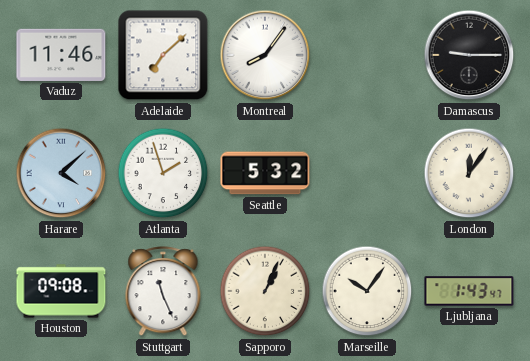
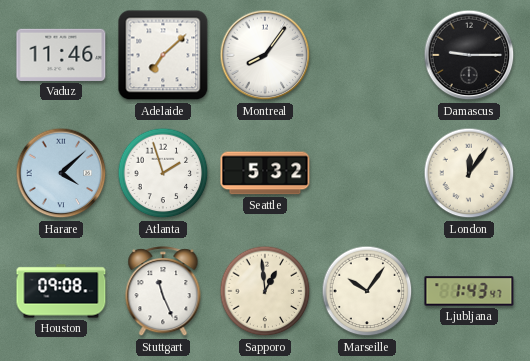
Sapporo: 1:04 -> 12:59
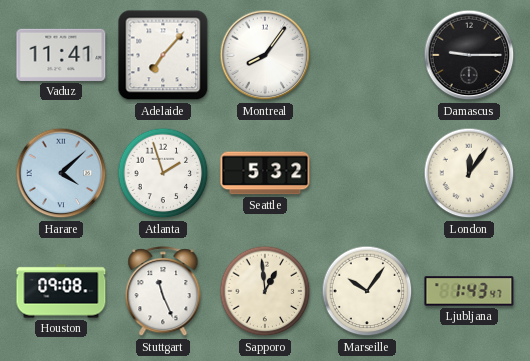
Vaduz: 11:46 -> 11:41
Adelaide: 7:08 -> 7:07
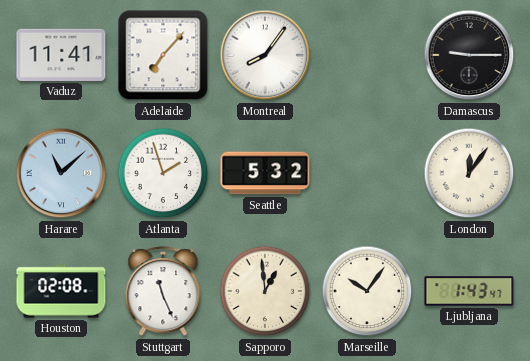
Harare: 4:08 -> 11:08
Houston: 09:08 -> 02:08
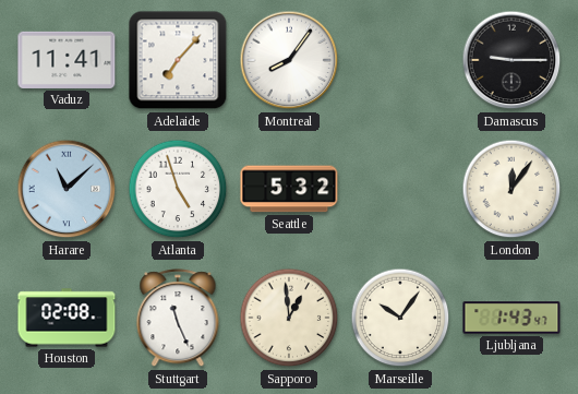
Atlanta: 1:57 -> 4:57
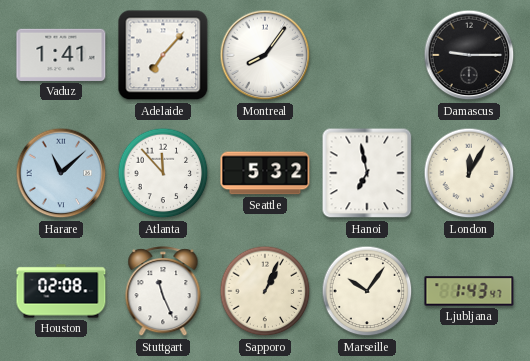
Vaduz: 11:41 -> 1:41
Atlanta: 4:57 -> 11:53
Hanoi: none -> 6:58
London: 12:06 -> 12:05
Sapporo: 12:59 -> 1:04
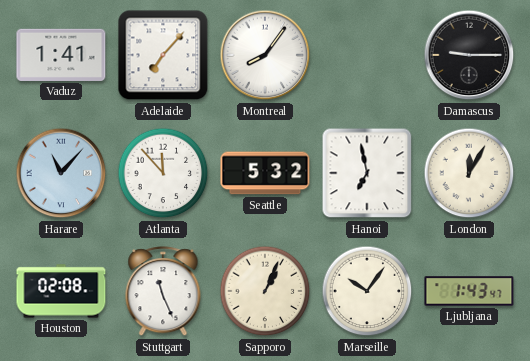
Harare: 11:08 -> 11:07
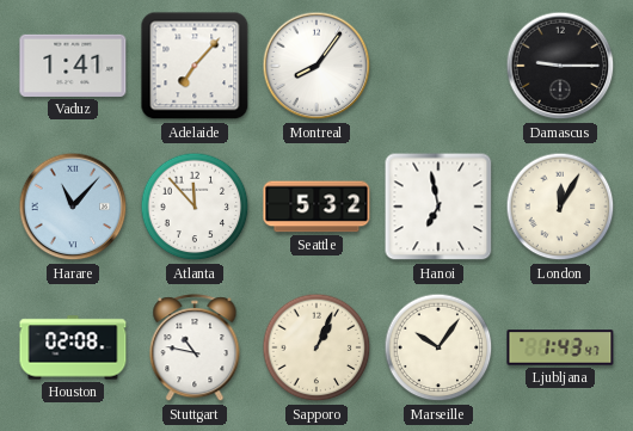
Stuttgart: 11:26 -> 10:47
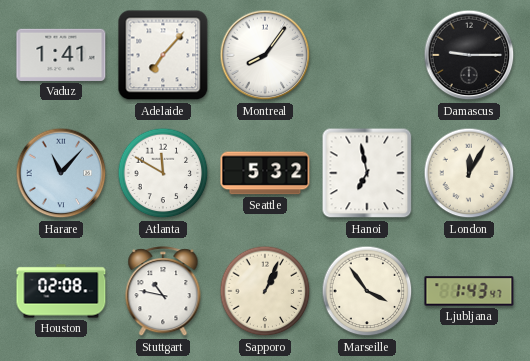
Atlanta: 11:53 -> 11:50
Marseille: 10:06 -> 3:54
